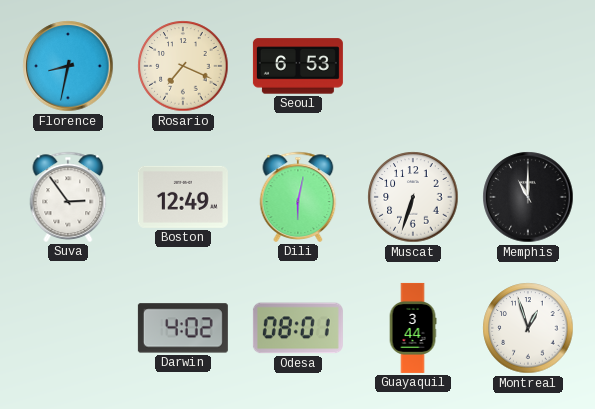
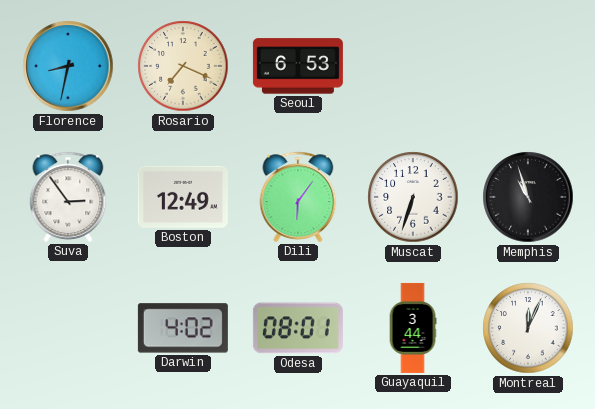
Dili: 6:02 -> 6:06
Memphis: 11:00 -> 10:57
Montreal: 12:57 -> 12:04
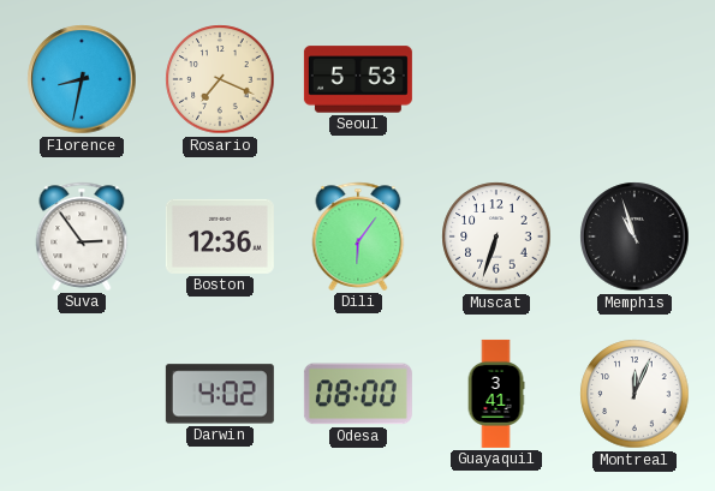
Seoul: 6:53 -> 5:53
Boston: 12:49 -> 12:36
Odesa: 08:01 -> 08:00
Guayaquil: 3:44 -> 3:41
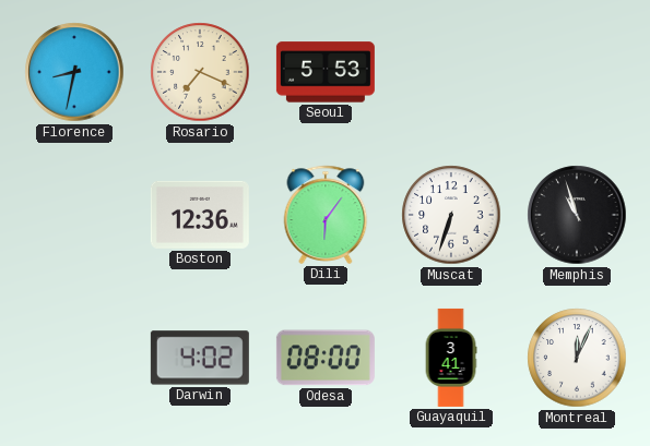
Suva: 2:54 -> none
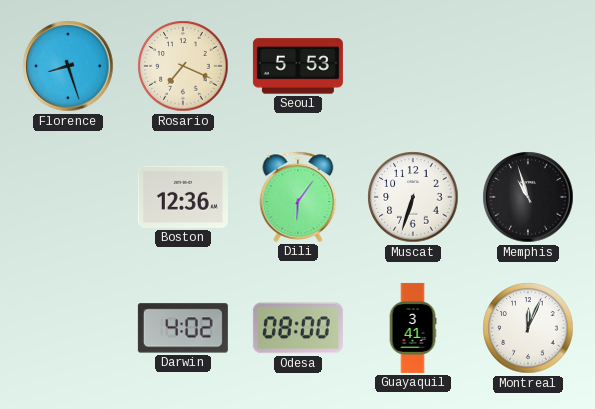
Florence: 8:32 -> 8:27
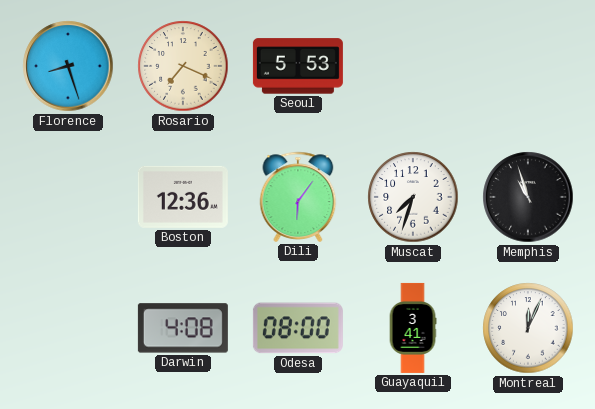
Muscat: 6:33 -> 7:33
Darwin: 4:02 -> 4:08
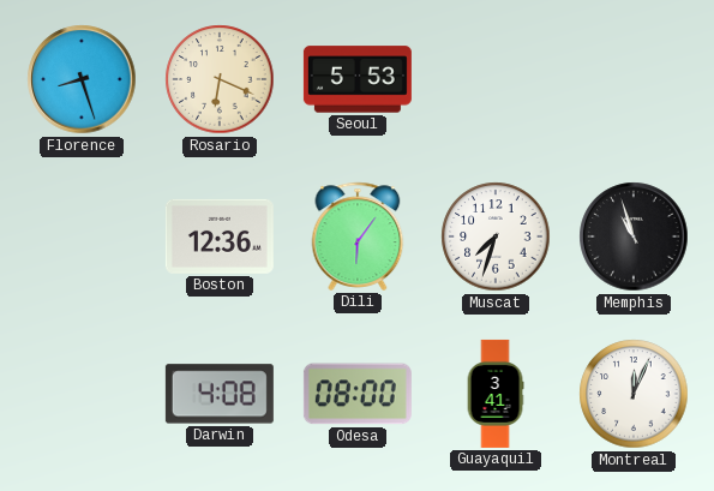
Rosario: 7:19 -> 6:19
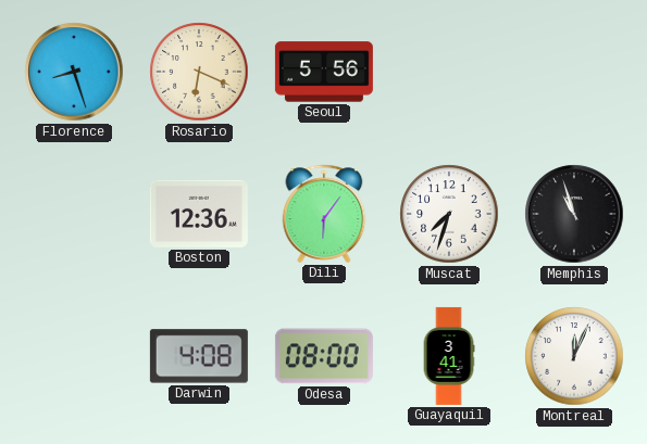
Seoul: 5:53 -> 5:56
